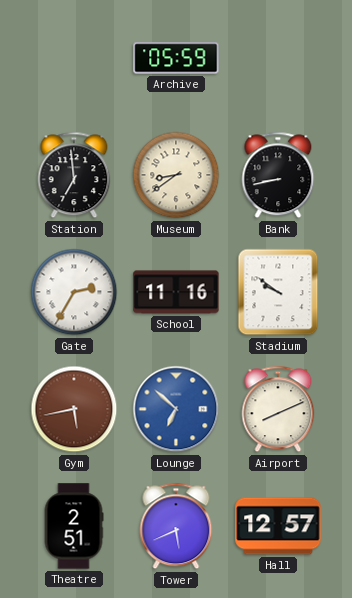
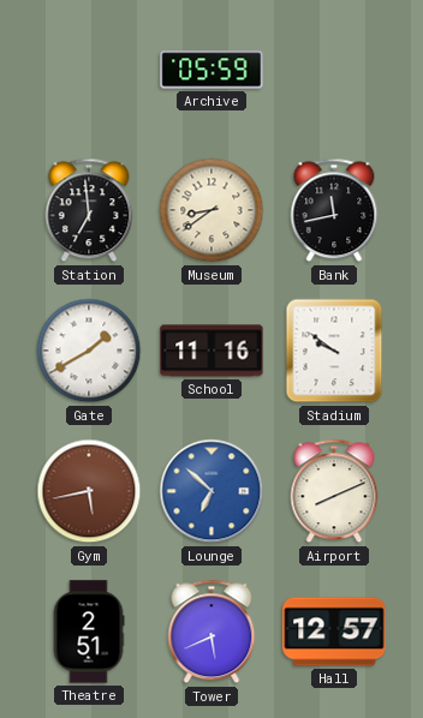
Bank: 8:43 -> 11:43
Gate: 2:35 -> 1:40
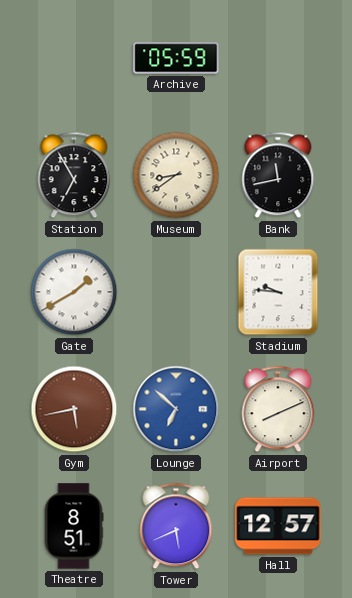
Station: 6:59 -> 6:55
School: 11:16 -> none
Stadium: 9:51 -> 9:46
Theatre: 2:51 -> 8:51
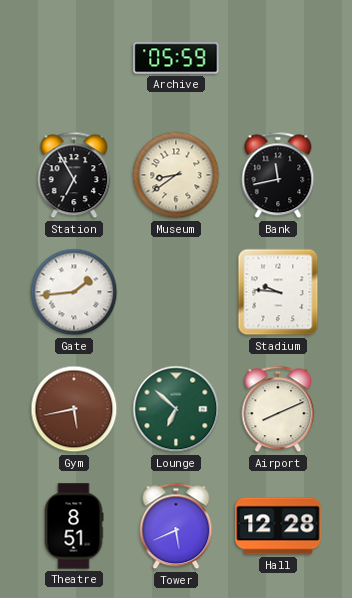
Gate: 1:40 -> 1:44
Lounge dial: blue -> green
Hall: 12:57 -> 12:28
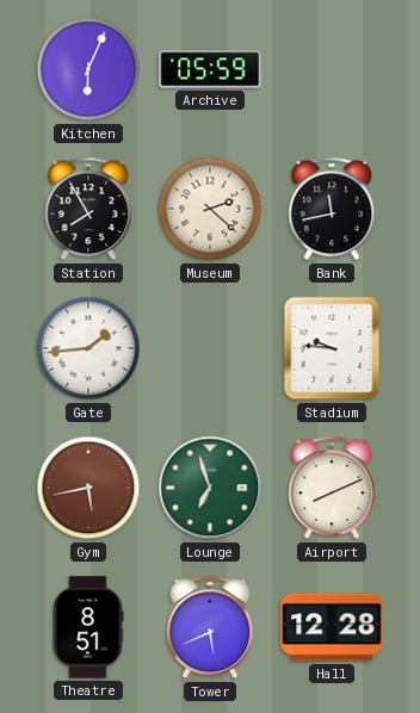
Kitchen: none -> 6:04
Station: 6:55 -> 7:55
Museum: 8:39 -> 2:22
Lounge: 6:52 -> 6:57
